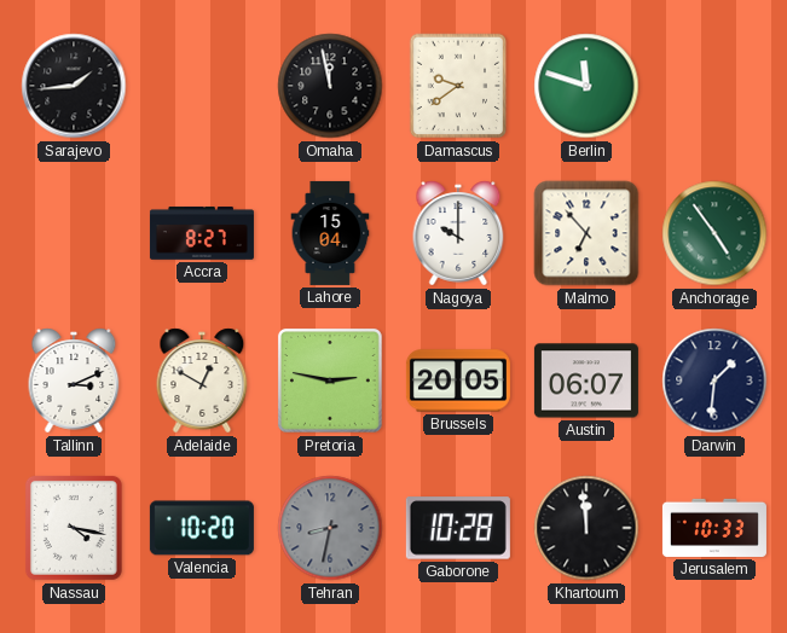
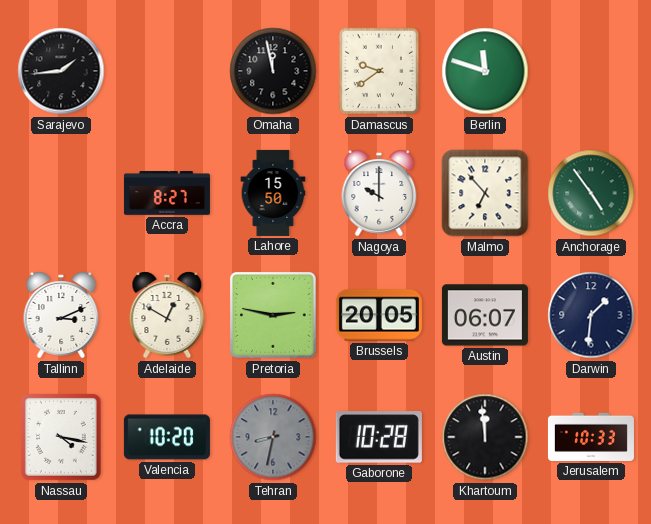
Lahore: 15:04 -> 15:50
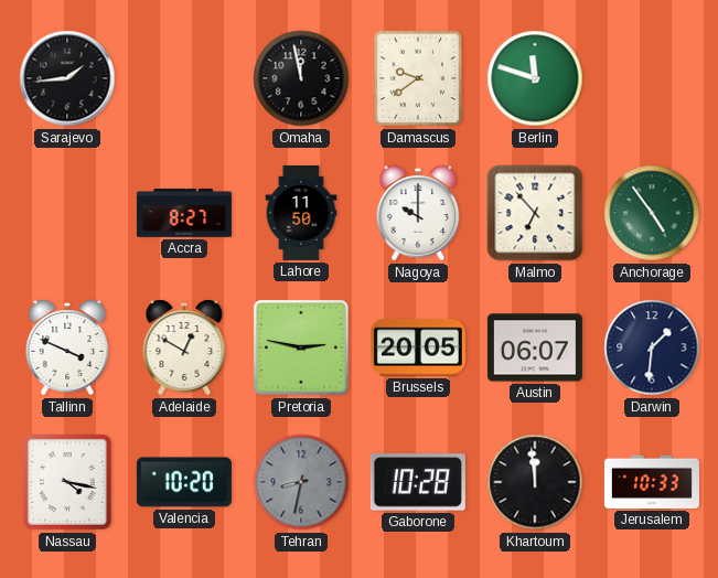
Lahore: 15:50 -> 11:50
Tallinn: 3:11 -> 3:49
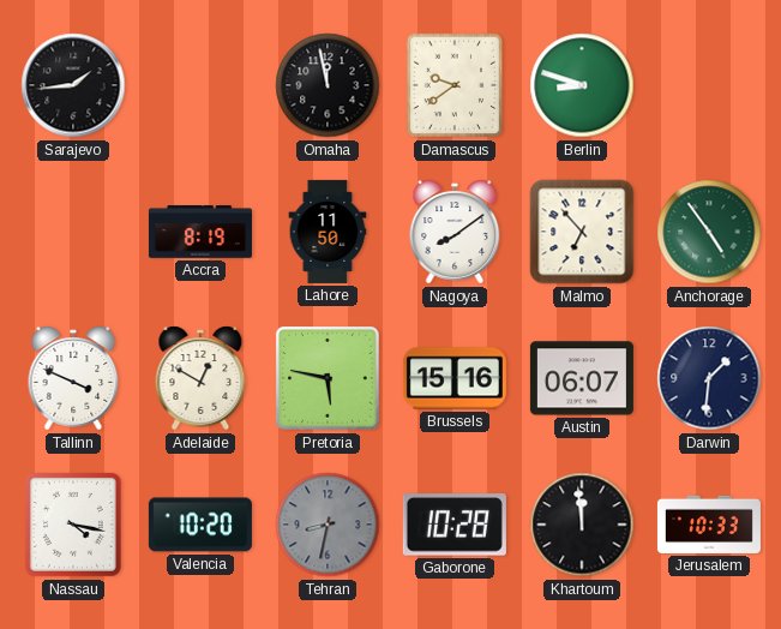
Berlin: 11:48 -> 8:48
Accra: 8:27 -> 8:19
Nagoya: 10:00 -> 8:09
Pretoria: 2:47 -> 5:47
Brussels: 20:05 -> 15:16
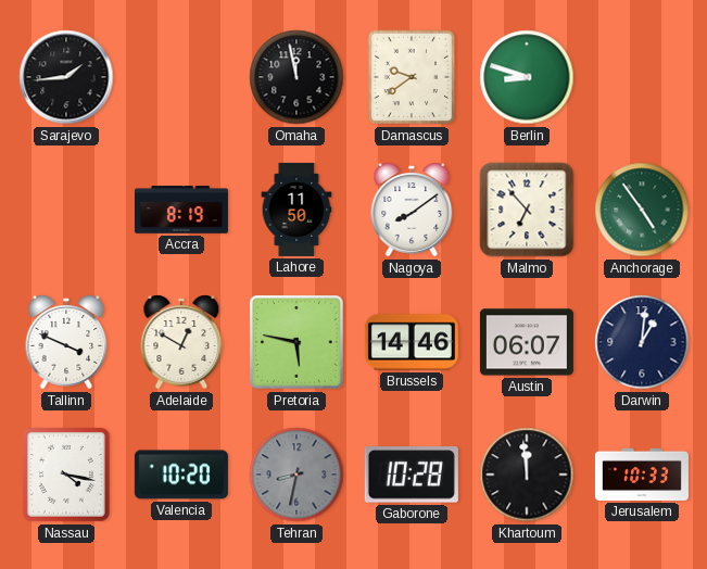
Brussels: 15:16 -> 14:46
Darwin: 1:31 -> 1:01
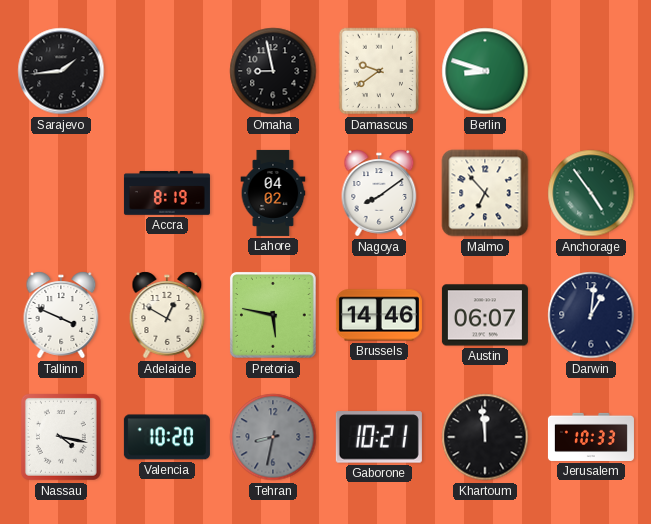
Omaha: 11:58 -> 8:58
Lahore: 11:50 -> 04:02
Gaborone: 10:28 -> 10:21
